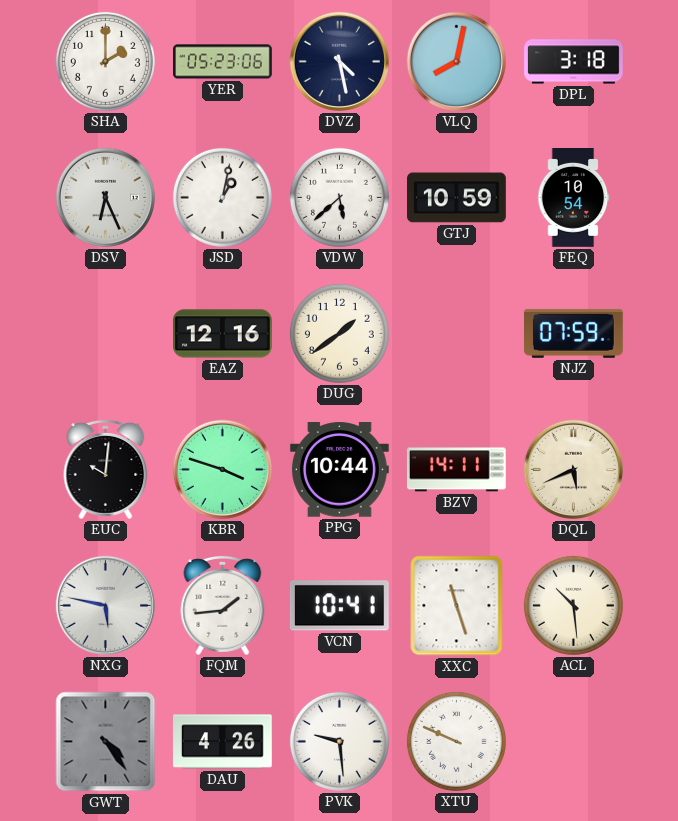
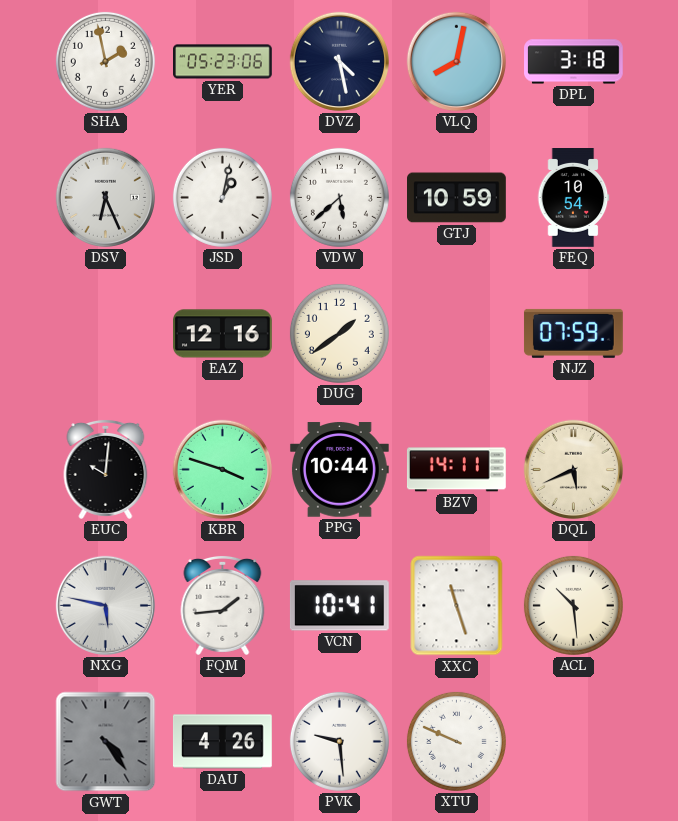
SHA: 2:00 -> 1:58
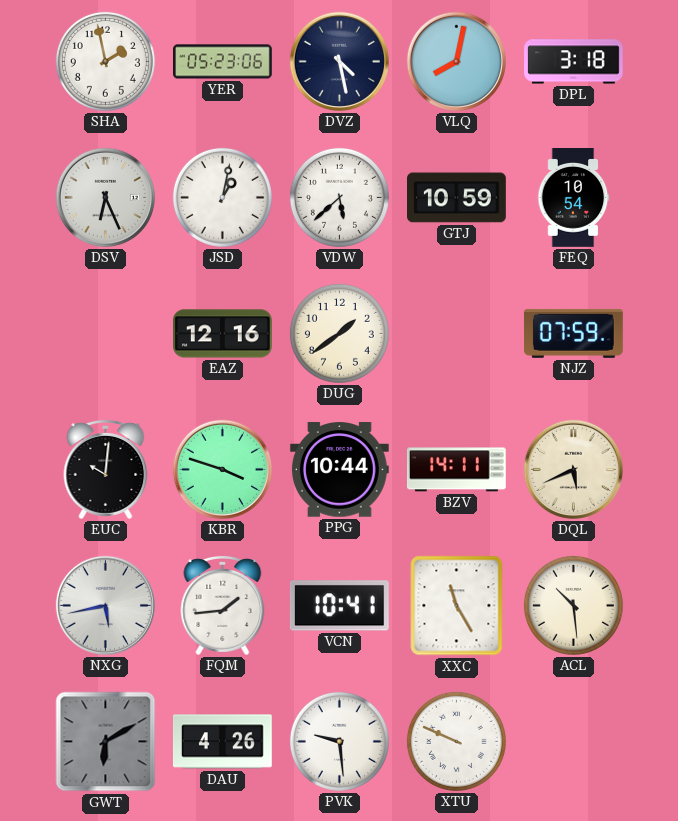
NXG: 5:47 -> 5:43
XXC: 11:27 -> 11:25
GWT: 4:24 -> 6:10
